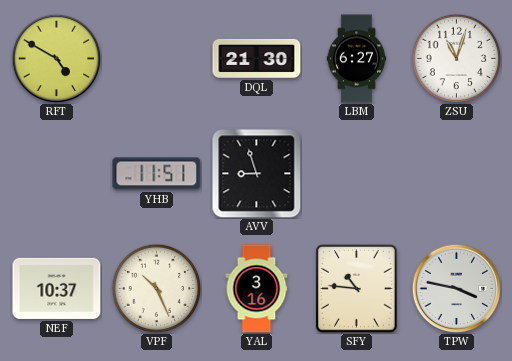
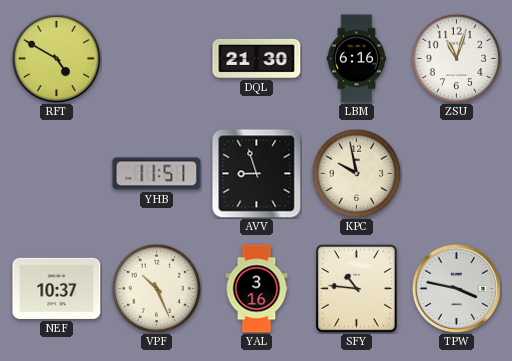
LBM: 6:27 -> 6:16
KPC: none -> 9:58
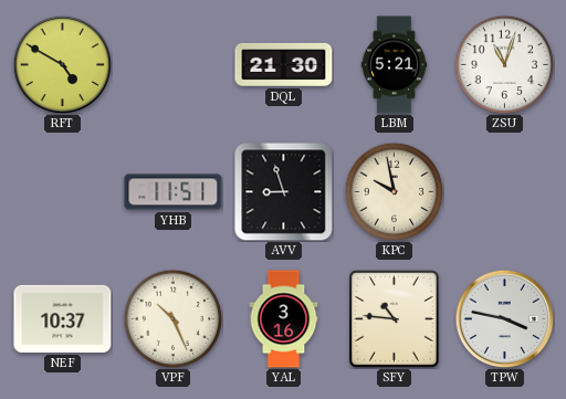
LBM: 6:16 -> 5:21
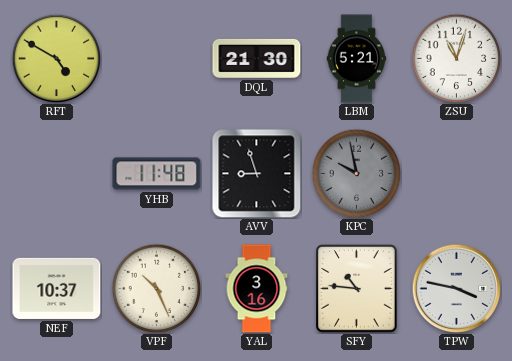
YHB: 11:51 -> 11:48
KPC dial: cream -> grey
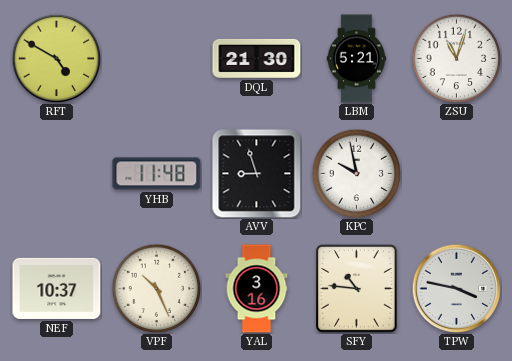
KPC dial: grey -> white
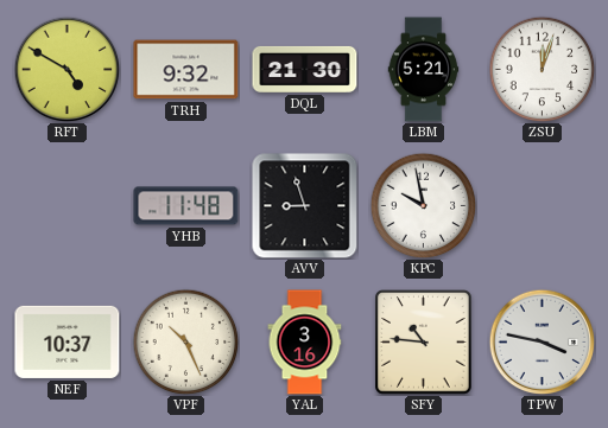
TRH: none -> 9:32
ZSU: 11:03 -> 12:03
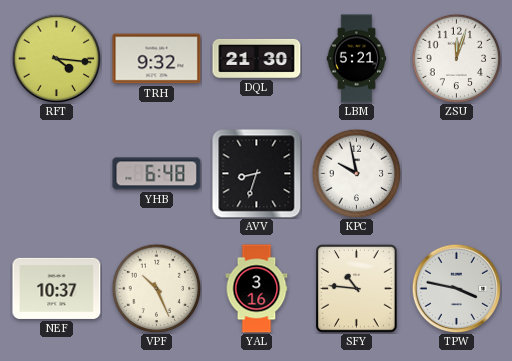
RFT: 4:50 -> 4:16
YHB: 11:48 -> 6:48
AVV: 8:57 -> 8:33
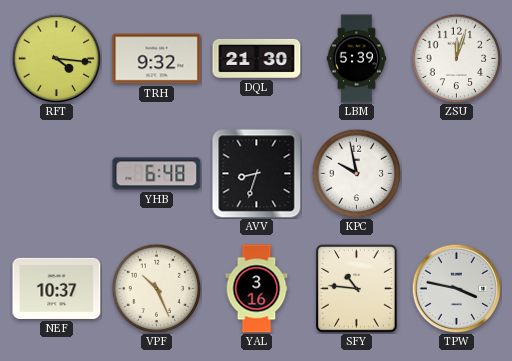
LBM: 5:21 -> 5:39
